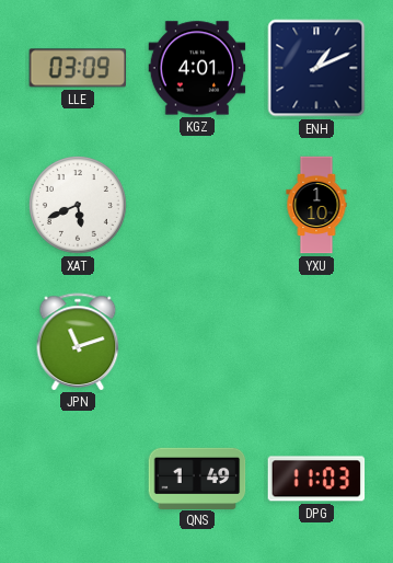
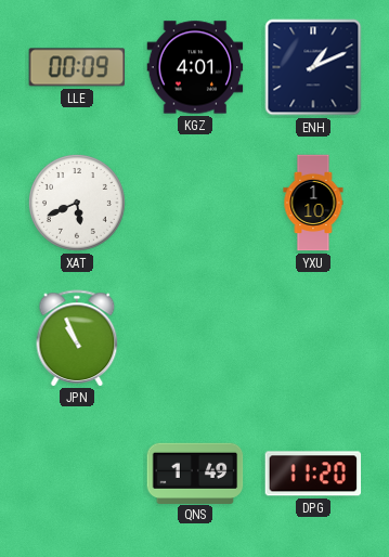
LLE: 03:09 -> 00:09
JPN: 11:12 -> 10:56
DPG: 11:03 -> 11:20
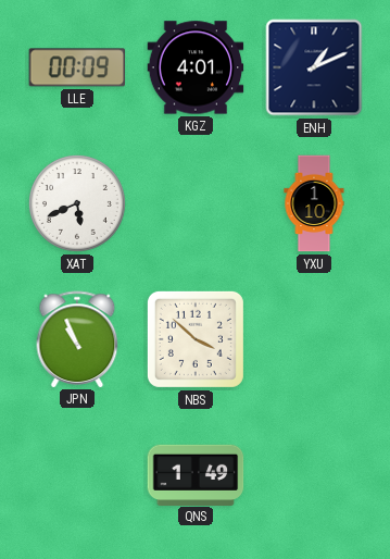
NBS: none -> 3:52
DPG: 11:20 -> none
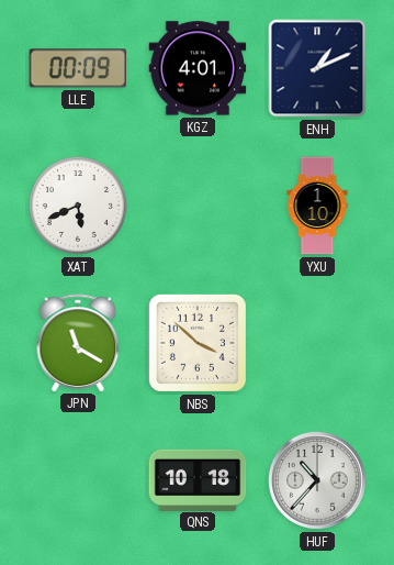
JPN: 10:56 -> 11:20
QNS: 1:49 -> 10:18
HUF: none -> 10:37
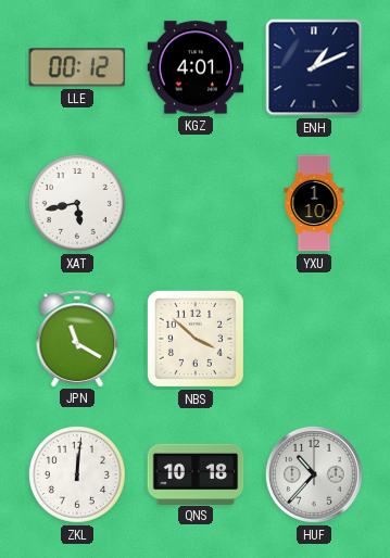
LLE: 00:09 -> 00:12
XAT: 5:41 -> 5:43
ZKL: none -> 12:01
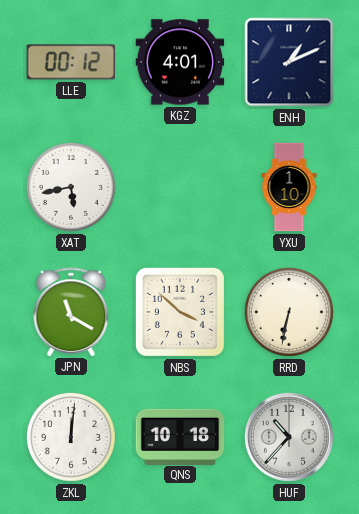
RRD: none -> 6:32
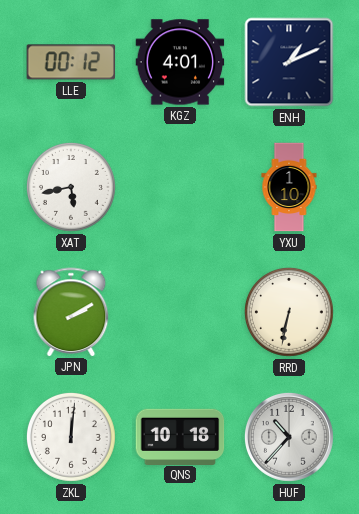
JPN: 11:20 -> 2:10
NBS: 3:52 -> none
